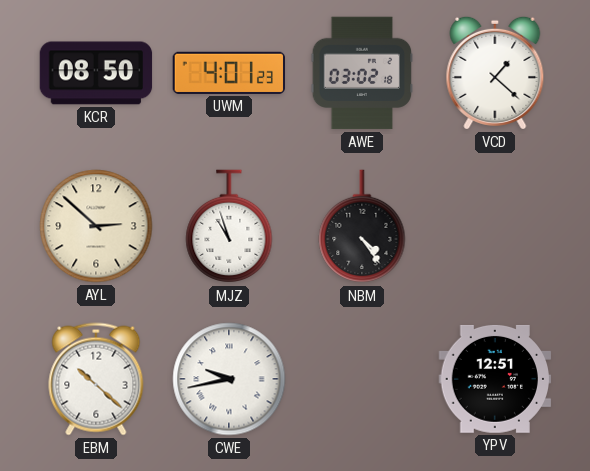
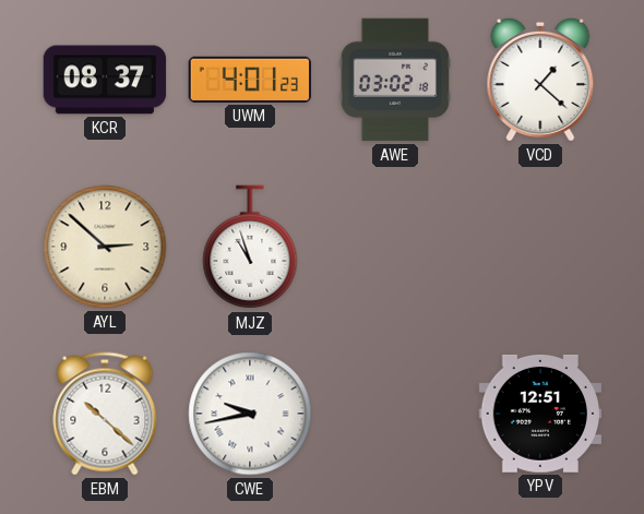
KCR: 08:50 -> 08:37
NBM: 4:24 -> none
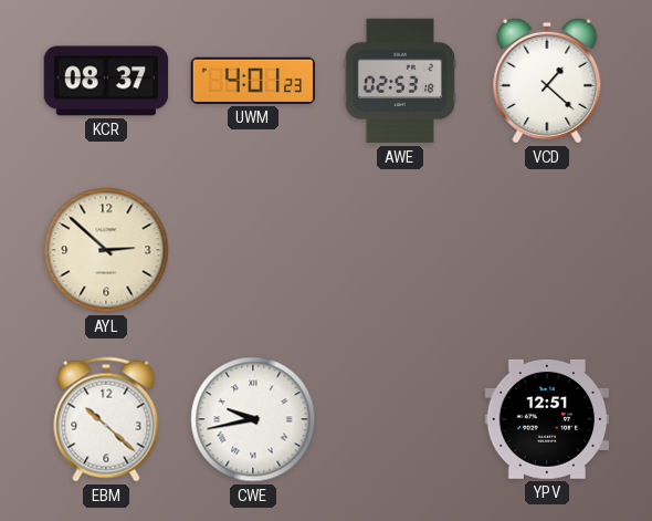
AWE: 03:02 -> 02:53
MJZ: 10:57 -> none
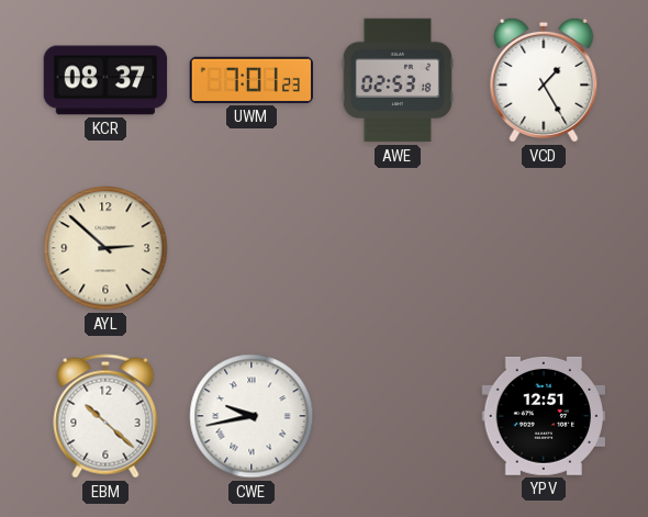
UWM: 4:01 -> 7:01
VCD: 1:22 -> 1:25
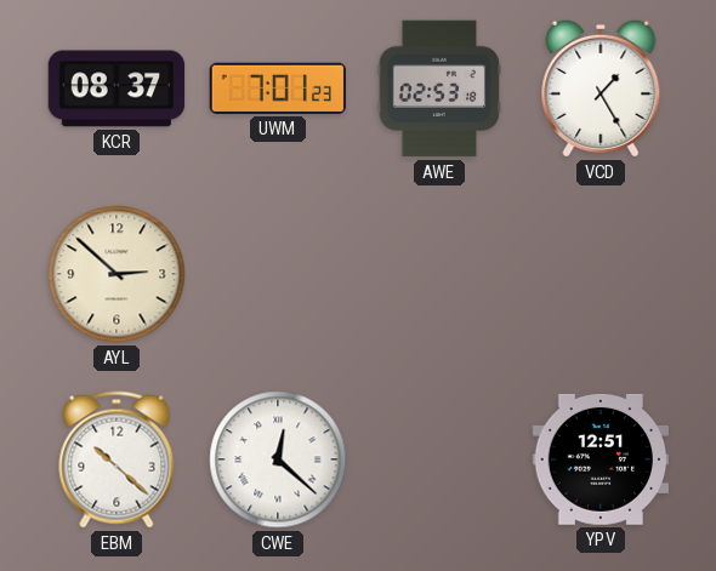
CWE: 9:43 -> 12:22
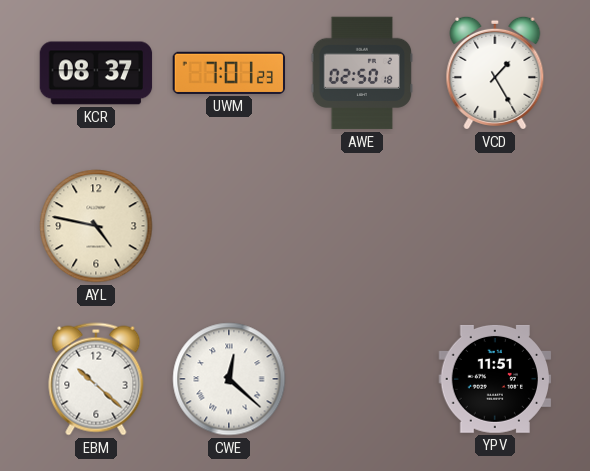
AWE: 02:53 -> 02:50
AYL: 2:52 -> 4:47
YPV: 12:51 -> 11:51
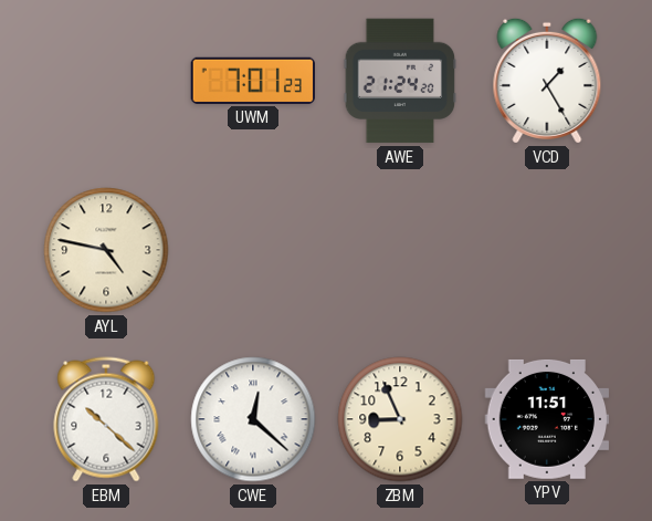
KCR: 08:37 -> none
AWE: 02:50 -> 21:24
ZBM: none -> 8:56
